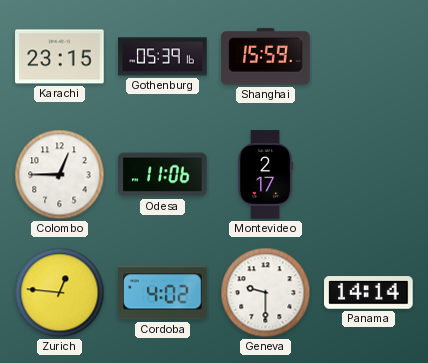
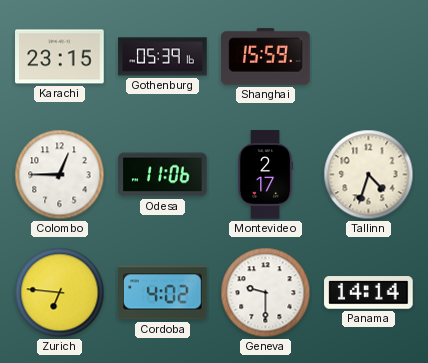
Tallinn: none -> 4:33
Zurich: 12:46 -> 6:46
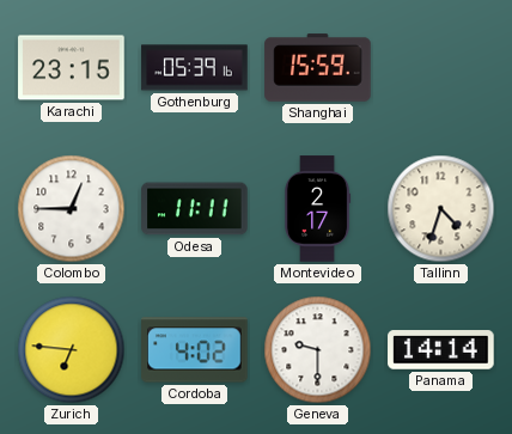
Odesa: 11:06 -> 11:11
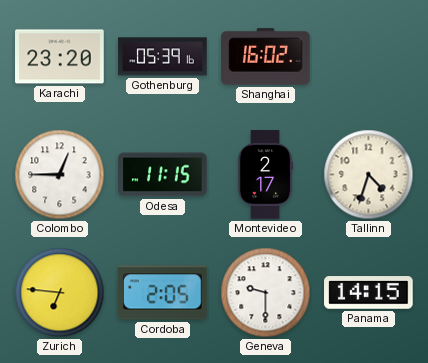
Karachi: 23:15 -> 23:20
Shanghai: 15:59 -> 16:02
Odesa: 11:11 -> 11:15
Cordoba: 4:02 -> 2:05
Panama: 14:14 -> 14:15
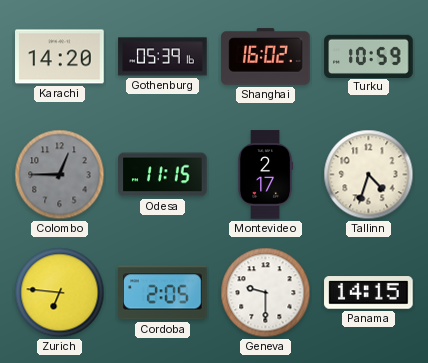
Karachi: 23:20 -> 14:20
Turku: none -> 10:59
Colombo dial: white -> grey
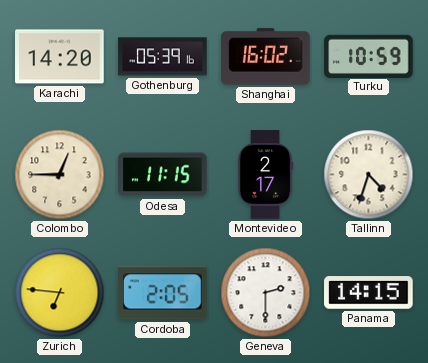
Colombo dial: grey -> cream
Geneva: 9:30 -> 2:30
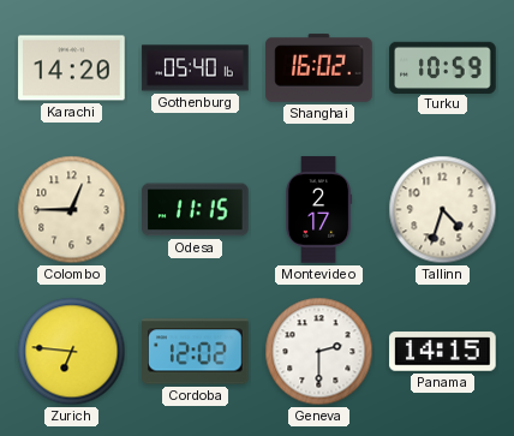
Gothenburg: 05:39 -> 05:40
Cordoba: 2:05 -> 12:02
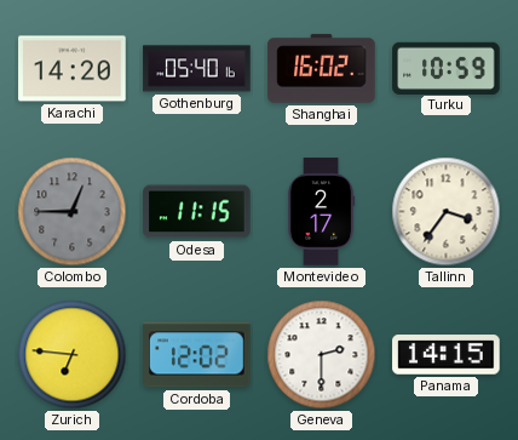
Colombo dial: cream -> grey
Tallinn: 4:33 -> 3:36
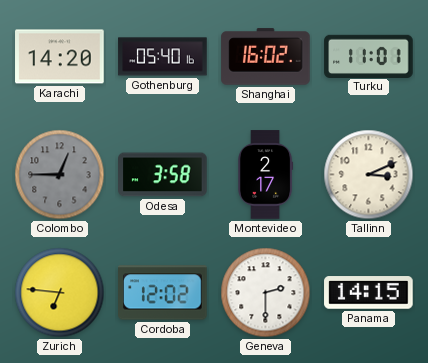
Turku: 10:59 -> 11:01
Odesa: 11:15 -> 3:58
Tallinn: 3:36 -> 3:11
